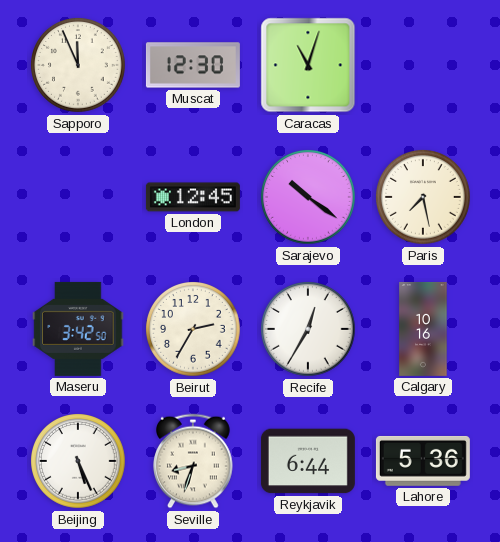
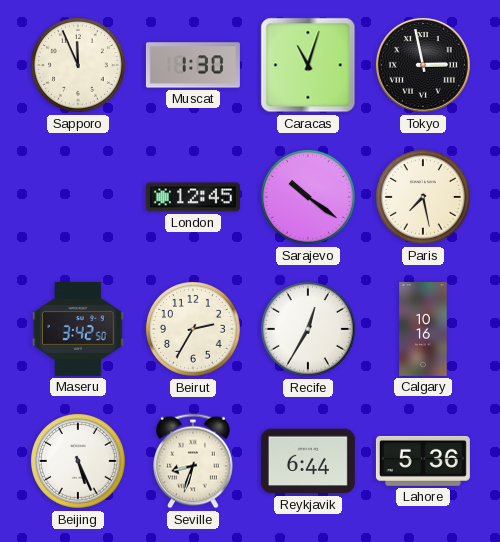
Muscat: 12:30 -> 1:30
Tokyo: none -> 2:58
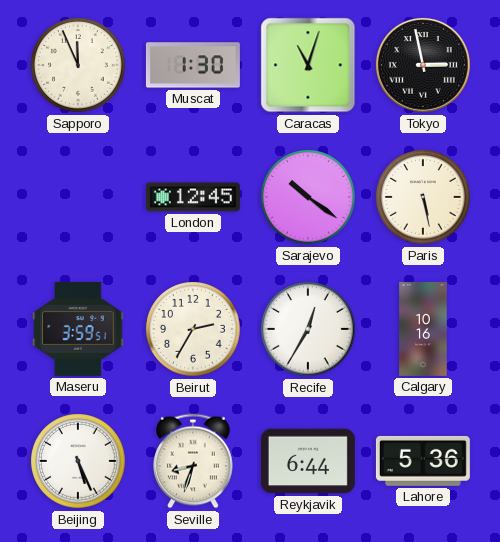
Paris: 7:28 -> 5:28
Maseru: 3:42 -> 3:59
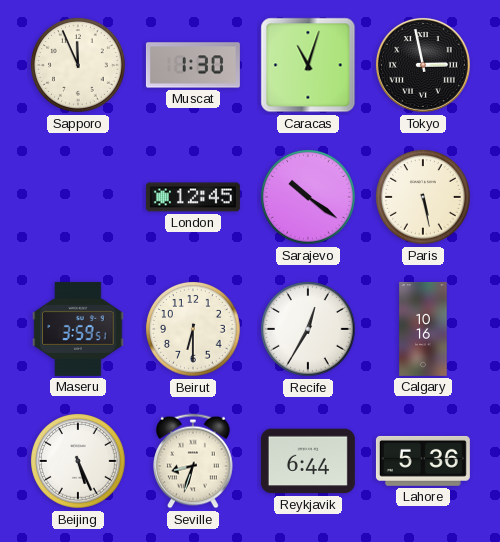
Beirut: 2:35 -> 6:30
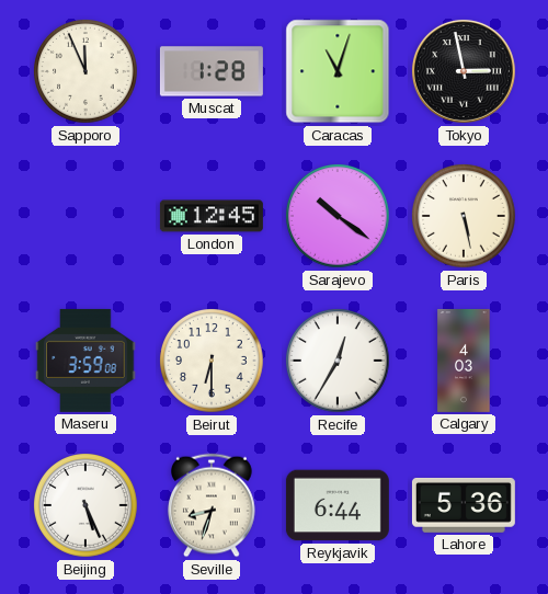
Muscat: 1:30 -> 1:28
Maseru: 3:59:51 -> 3:59:08
Calgary: 10:16 -> 4:03
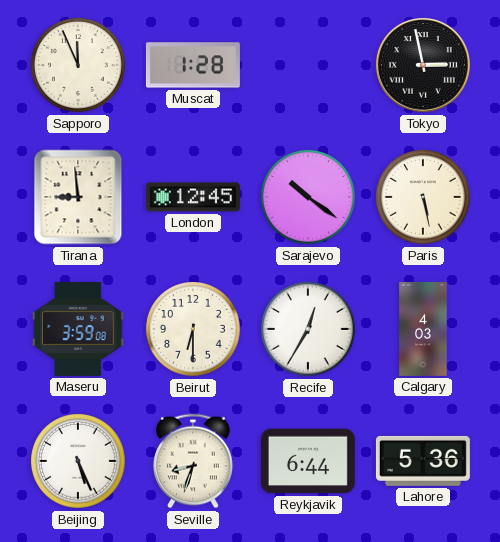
Caracas: 11:03 -> none
Tirana: none -> 8:59
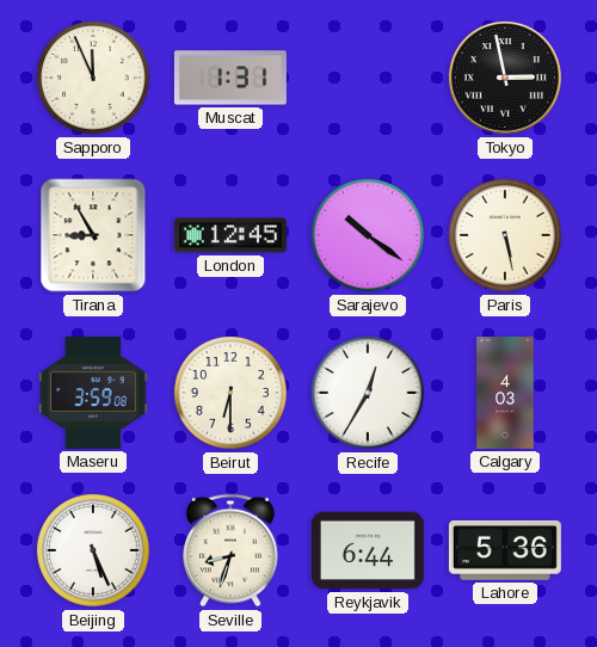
Muscat: 1:28 -> 1:31
Tirana: 8:59 -> 8:55
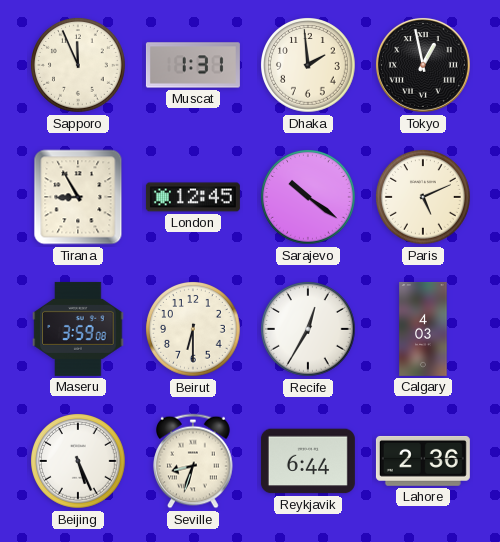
Dhaka: none -> 1:59
Tokyo: 2:58 -> 12:58
Paris: 5:28 -> 5:11
Lahore: 5:36 -> 2:36
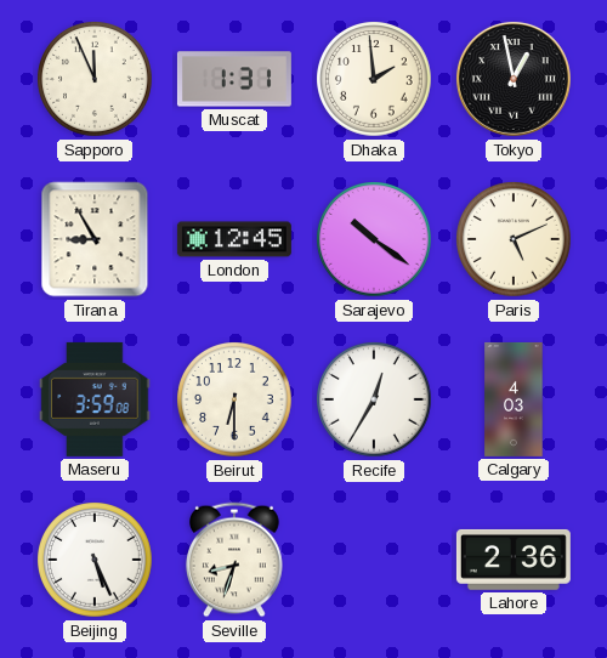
Reykjavik: 6:44 -> none
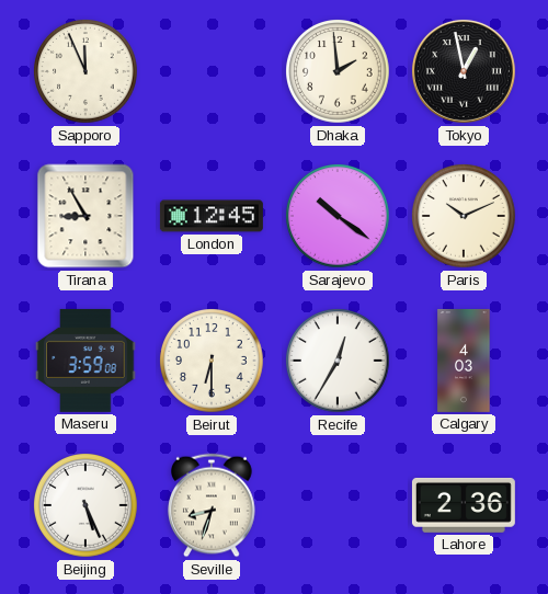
Muscat: 1:31 -> none
Paris: 5:11 -> 10:11
